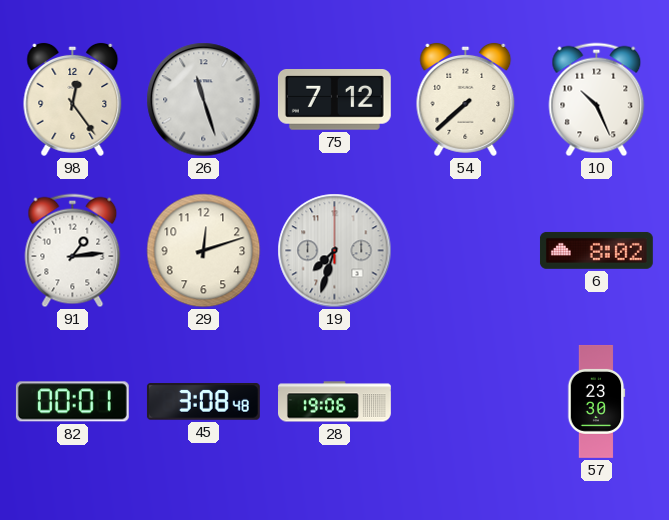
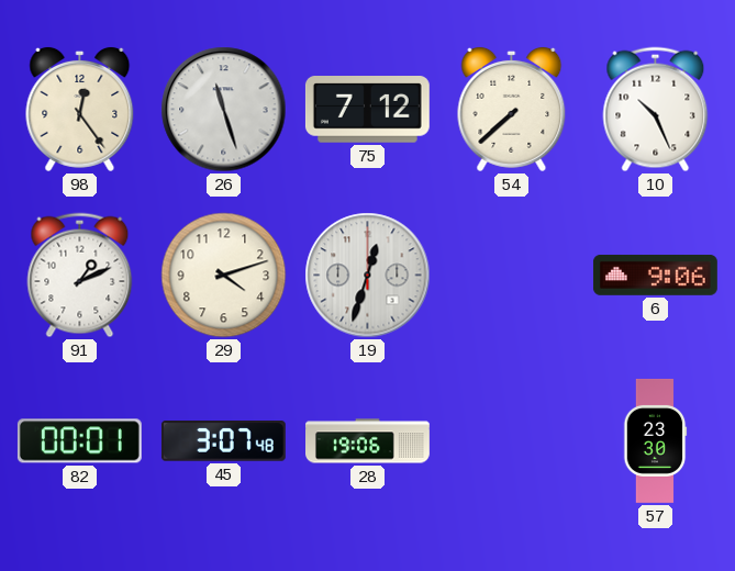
91: 1:14 -> 1:11
29: 12:12 -> 4:12
19: 7:33 -> 12:33
6: 8:02 -> 9:06
45: 3:08 -> 3:07
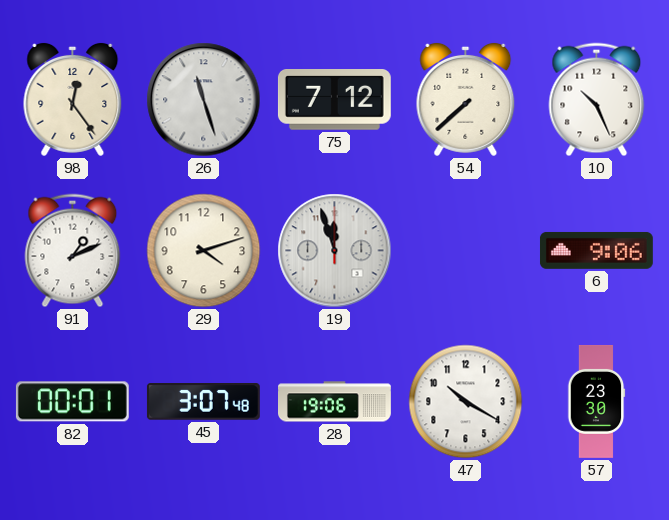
19: 12:33 -> 11:57
47: none -> 10:20
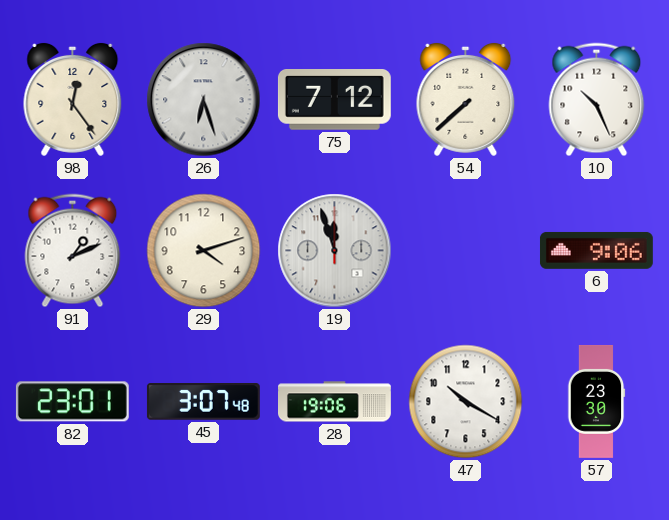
26: 11:27 -> 6:27
82: 00:01 -> 23:01
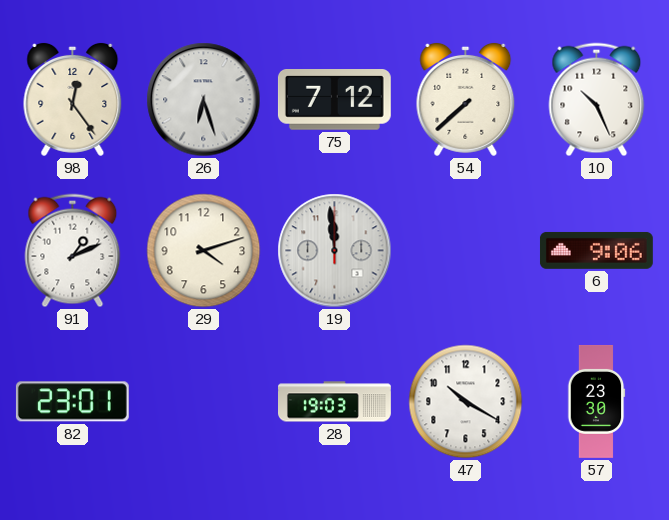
19: 11:57 -> 11:59
45: 3:07 -> none
28: 19:06 -> 19:03
